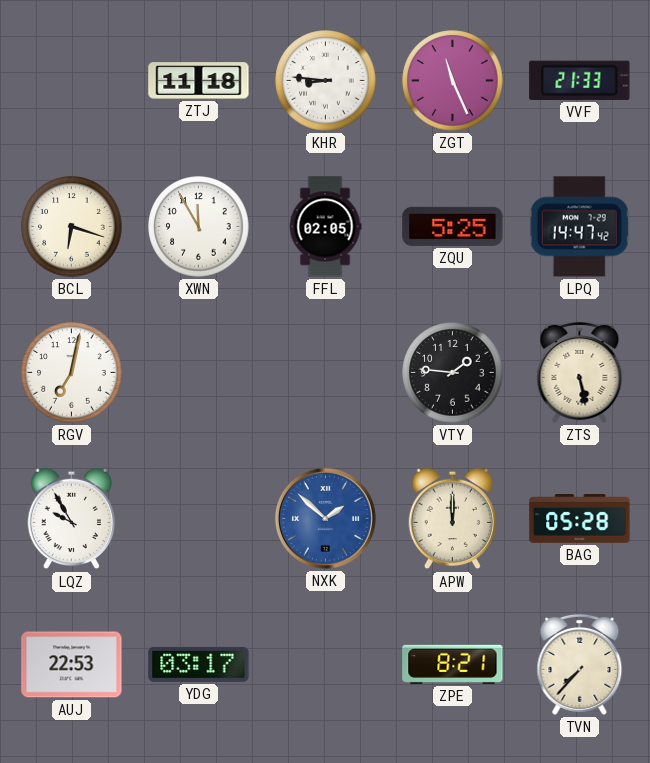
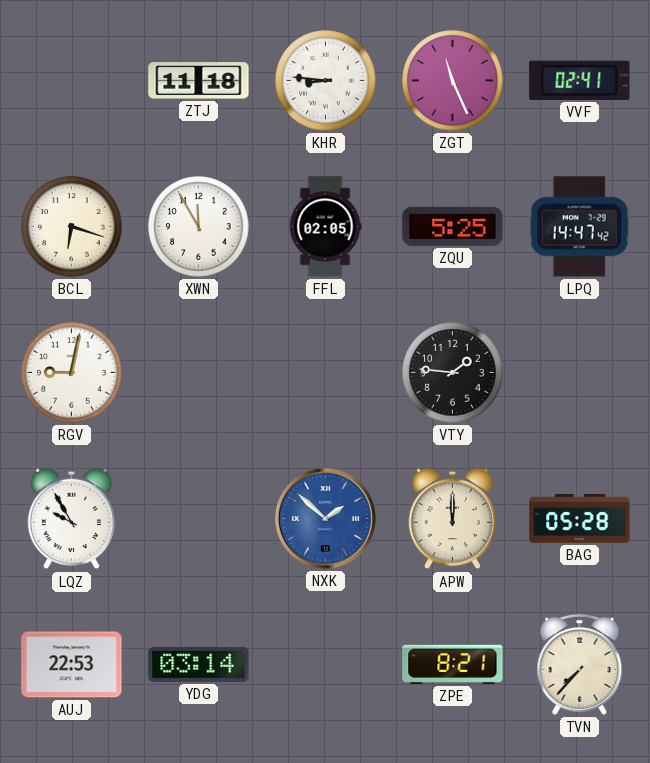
VVF: 21:33 -> 02:41
RGV: 7:02 -> 9:02
ZTS: 5:28 -> none
YDG: 03:17 -> 03:14
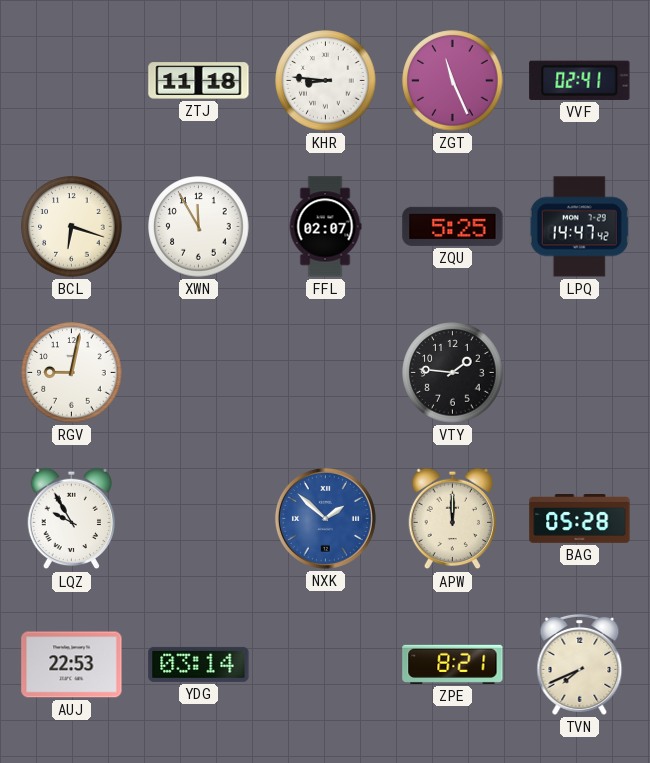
FFL: 02:05 -> 02:07
TVN: 7:37 -> 7:41
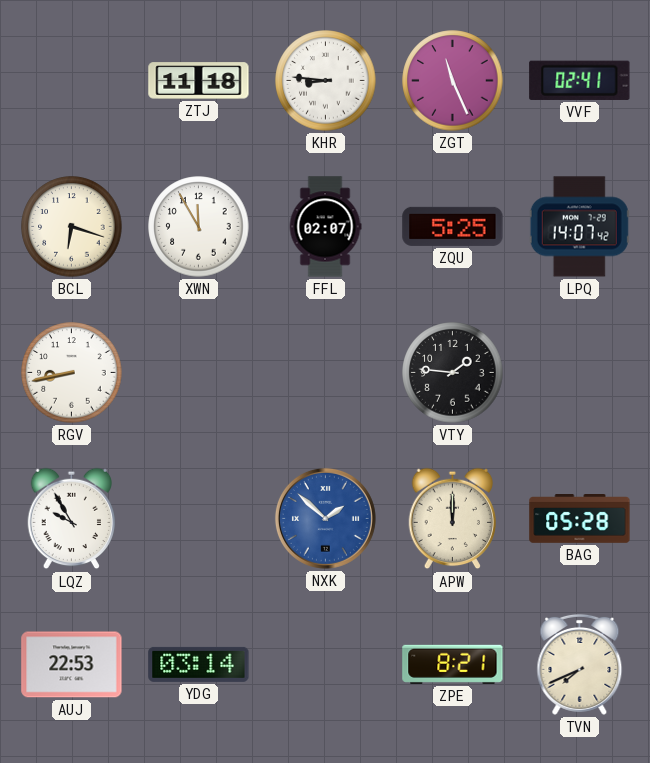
LPQ: 14:47 -> 14:07
RGV: 9:02 -> 8:43
